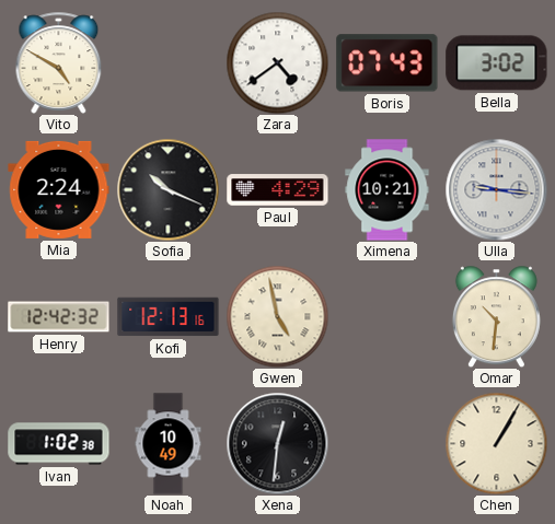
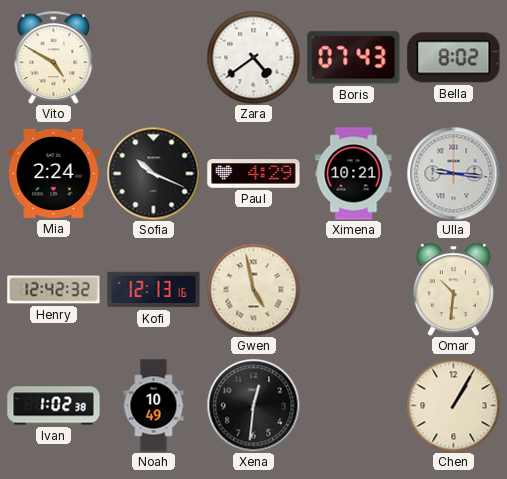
Bella: 3:02 -> 8:02
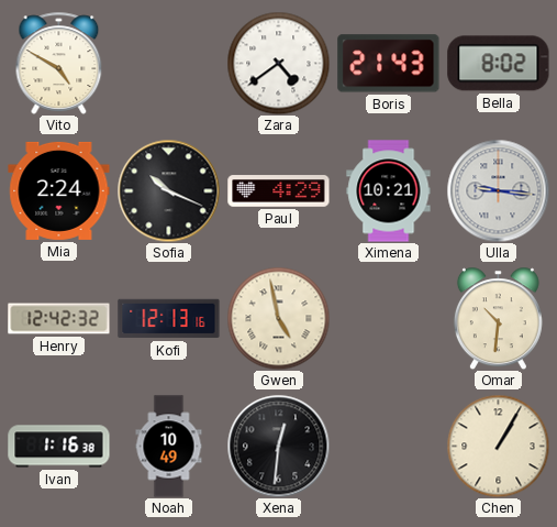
Boris: 07:43 -> 21:43
Ivan: 1:02 -> 1:16
